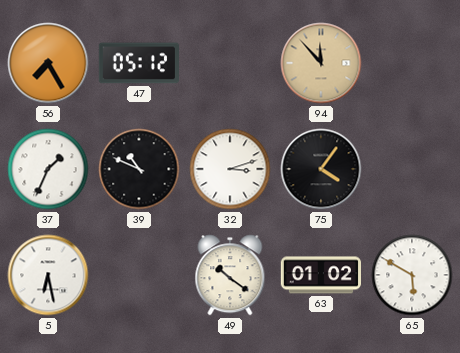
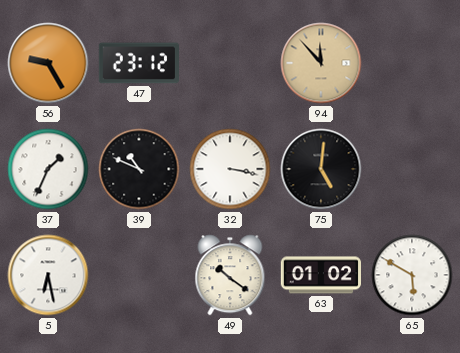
56: 7:25 -> 9:25
47: 05:12 -> 23:12
32: 3:12 -> 3:17
75: 4:06 -> 5:01
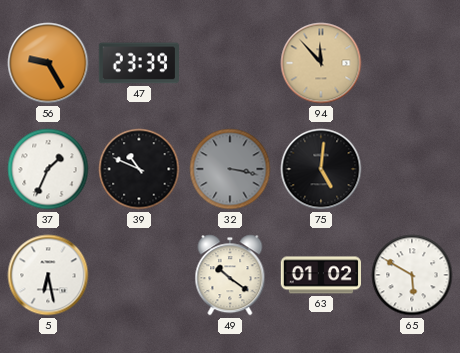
47: 23:12 -> 23:39
32 dial: white -> grey
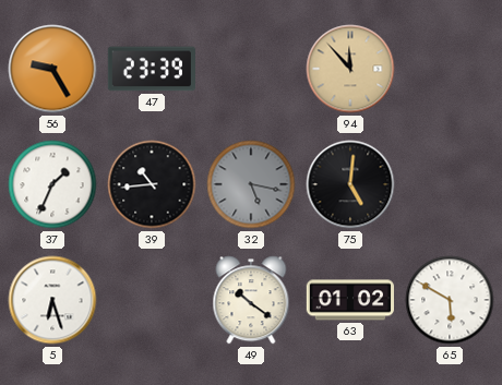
39: 10:49 -> 10:44
32: 3:17 -> 5:17
5: 6:28 -> 6:27
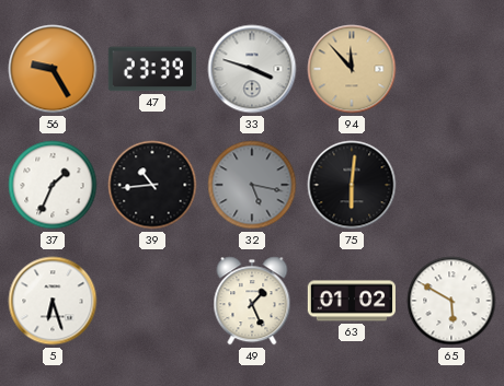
33: none -> 3:48
75: 5:01 -> 6:01
49: 10:21 -> 1:26
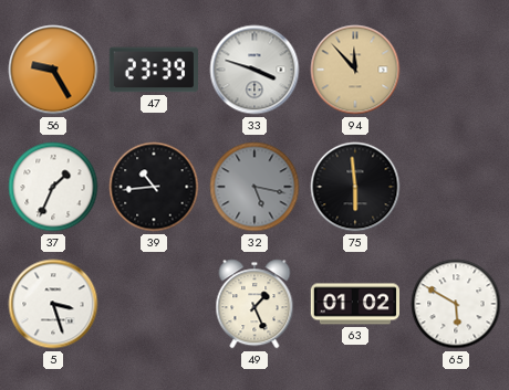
75: 6:01 -> 5:59
5: 6:27 -> 3:27
